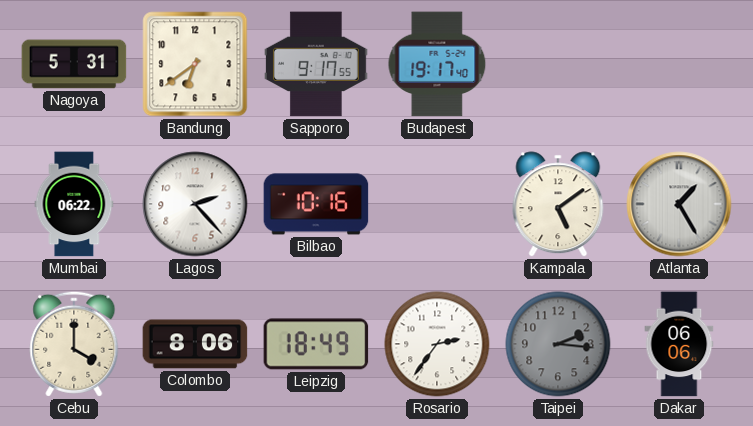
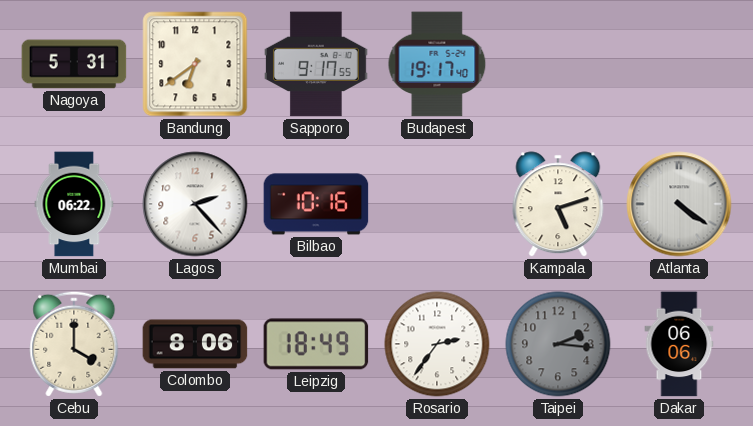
Kampala: 5:09 -> 5:12
Atlanta: 1:25 -> 4:21
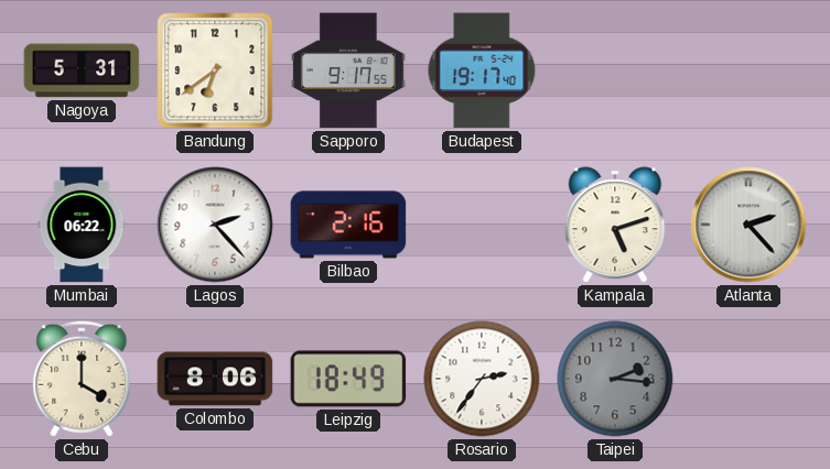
Bilbao: 10:16 -> 2:16
Atlanta: 4:21 -> 2:23
Dakar: 06:06 -> none
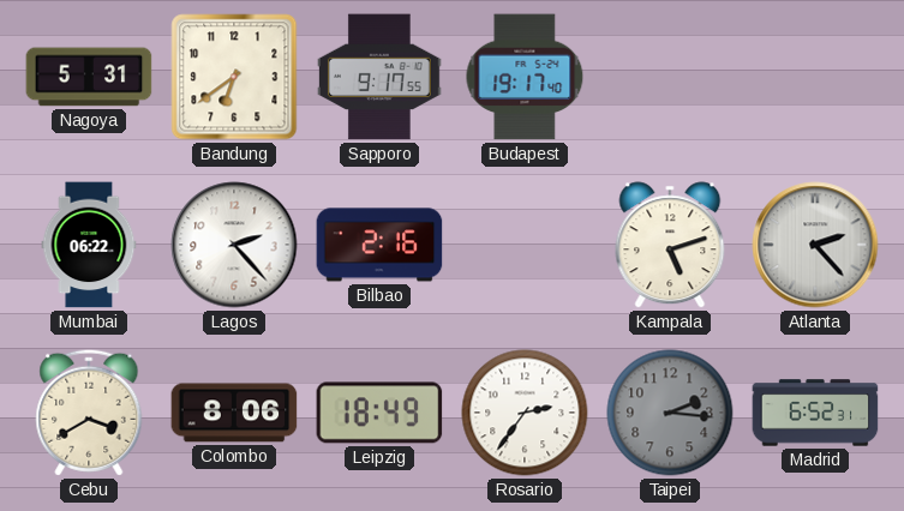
Cebu: 4:00 -> 3:40
Madrid: none -> 6:52
